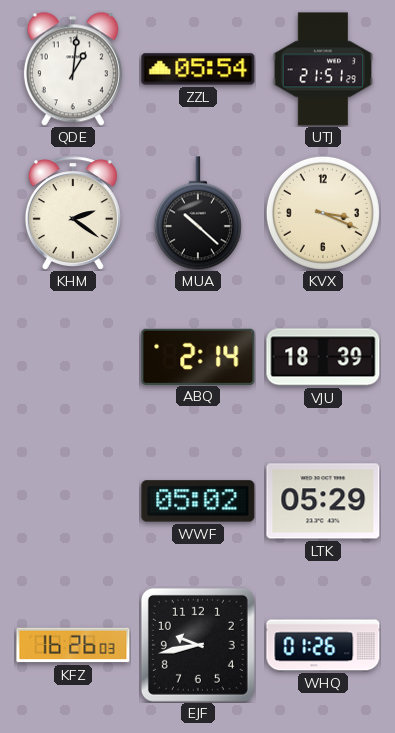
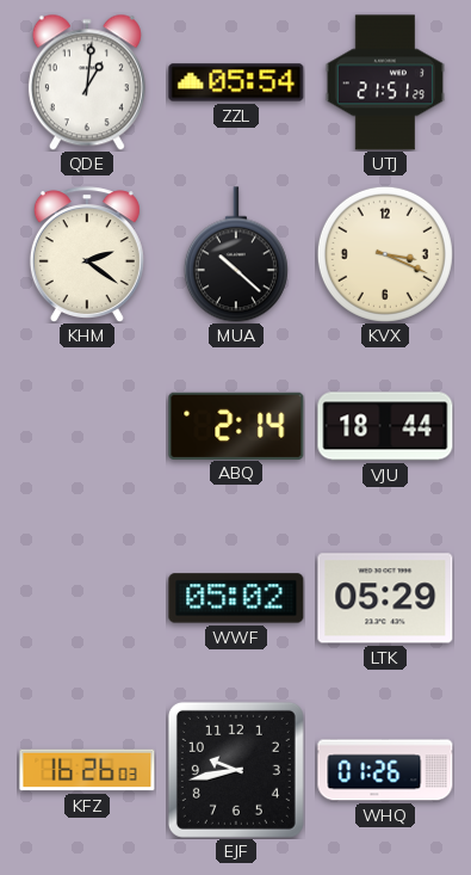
VJU: 18:39 -> 18:44
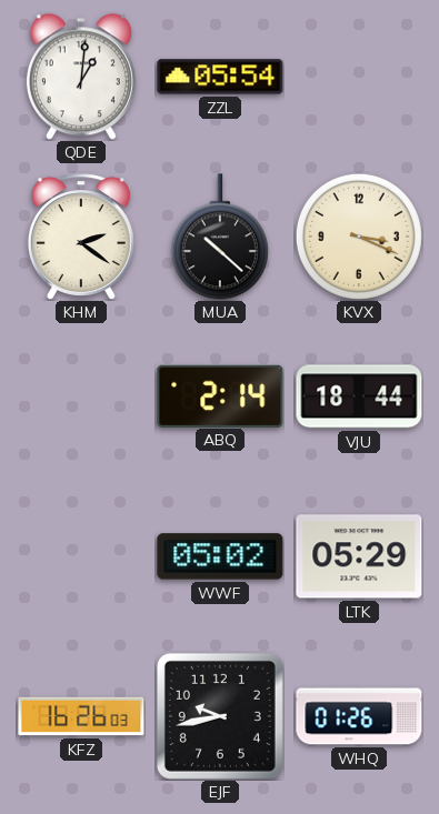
UTJ: 21:51 -> none
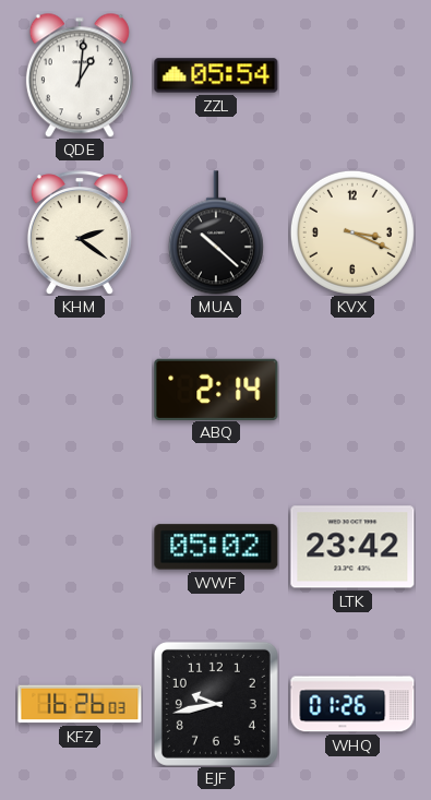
VJU: 18:44 -> none
LTK: 05:29 -> 23:42
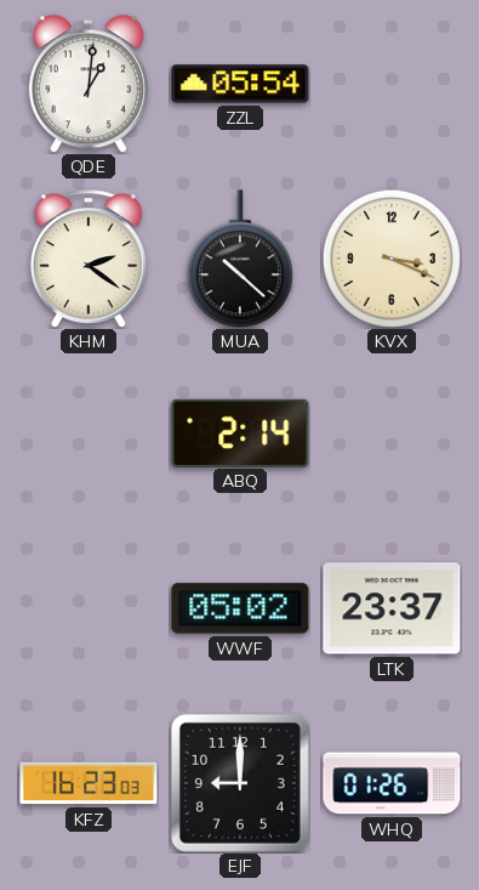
LTK: 23:42 -> 23:37
KFZ: 16:26 -> 16:23
EJF: 9:43 -> 9:00
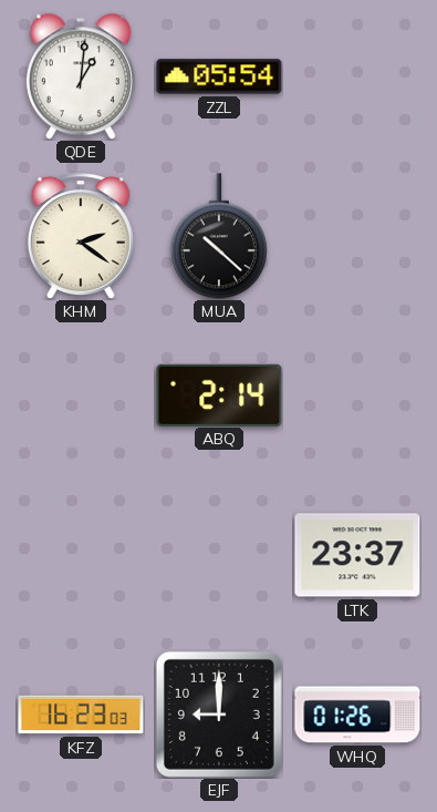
KVX: 3:19 -> none
WWF: 05:02 -> none
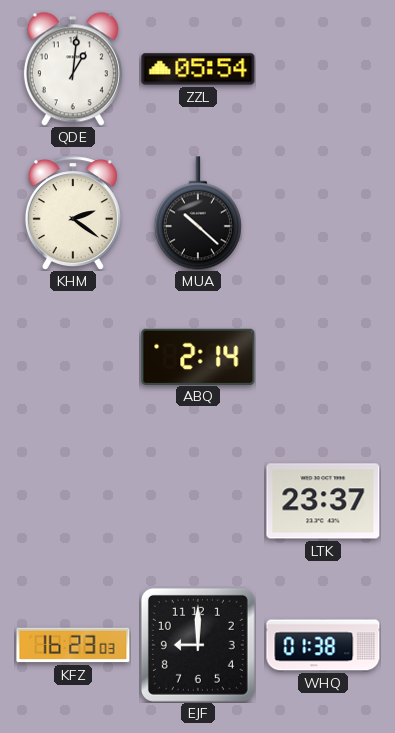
WHQ: 01:26 -> 01:38
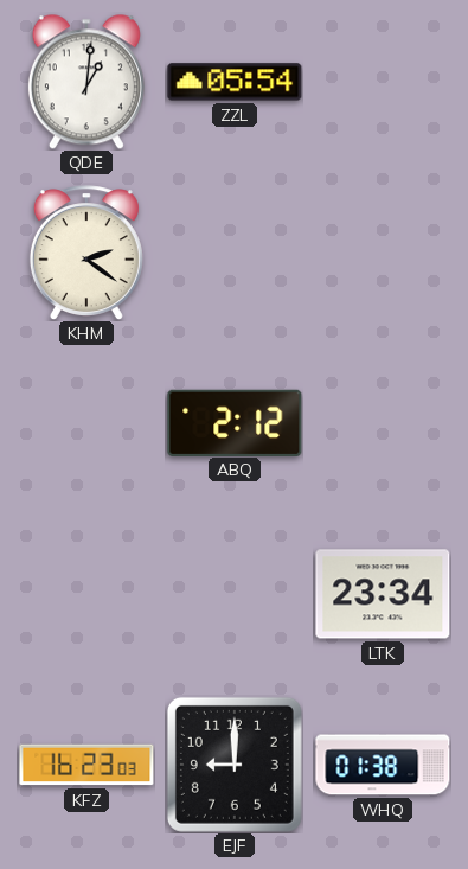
MUA: 10:22 -> none
ABQ: 2:14 -> 2:12
LTK: 23:37 -> 23:34
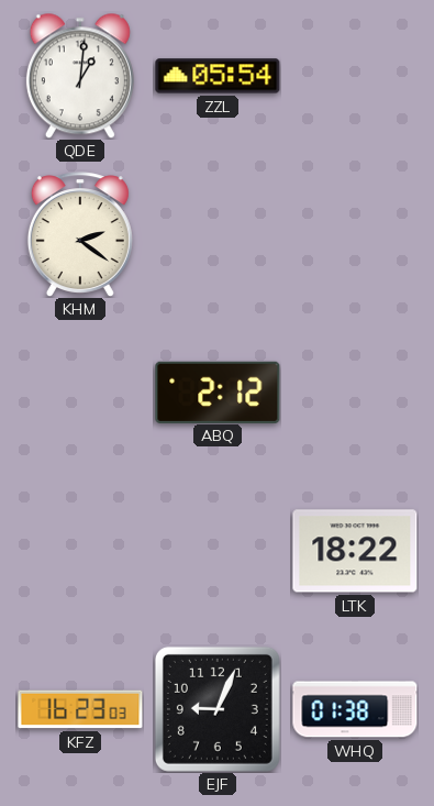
LTK: 23:34 -> 18:22
EJF: 9:00 -> 9:04
